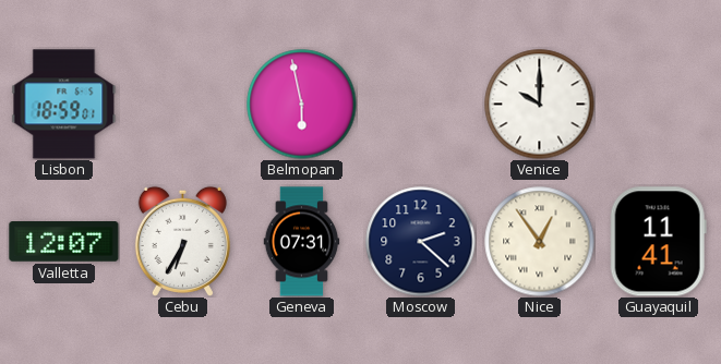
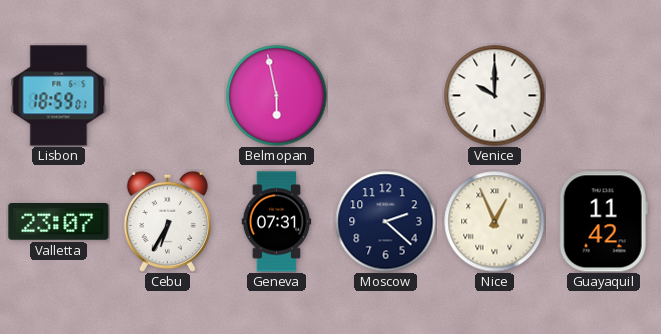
Valletta: 12:07 -> 23:07
Nice: 12:54 -> 12:56
Guayaquil: 11:41 -> 11:42
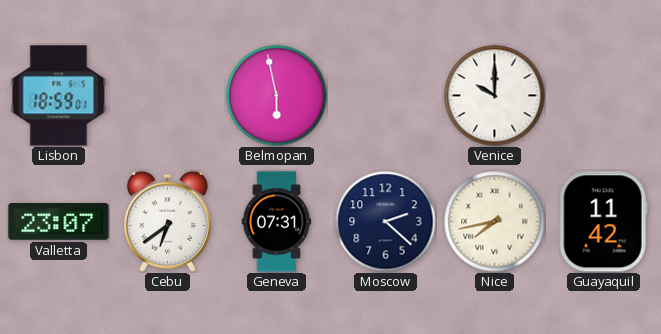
Cebu: 6:35 -> 6:39
Nice: 12:56 -> 7:43
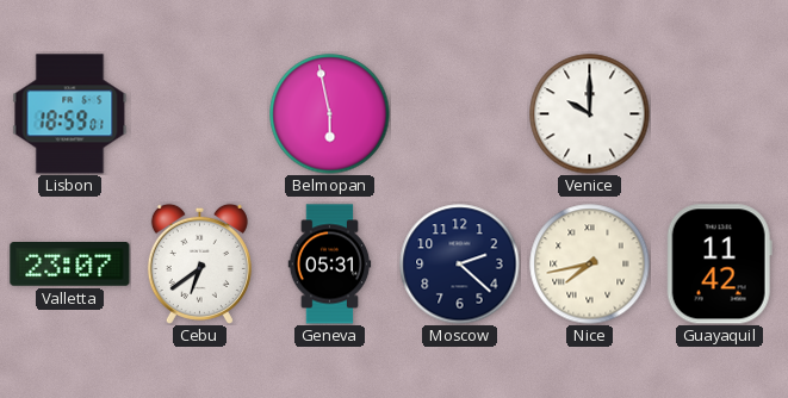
Geneva: 07:31 -> 05:31
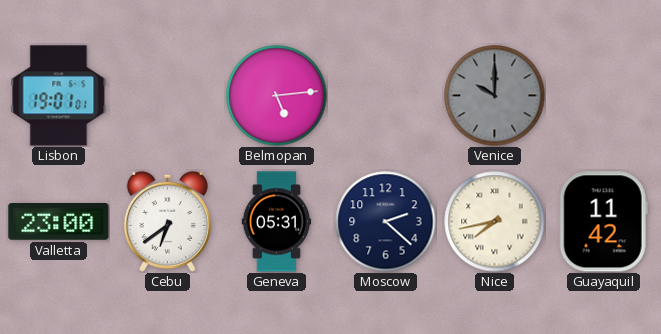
Lisbon: 18:59 -> 19:01
Belmopan: 5:58 -> 5:14
Venice dial: white -> grey
Valletta: 23:07 -> 23:00
